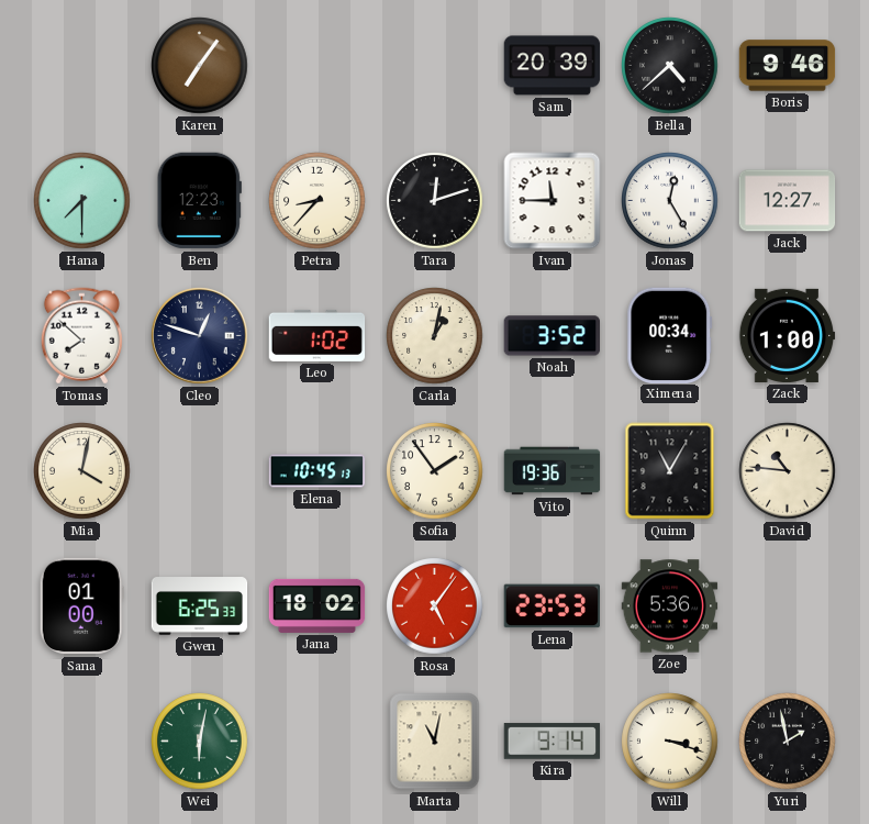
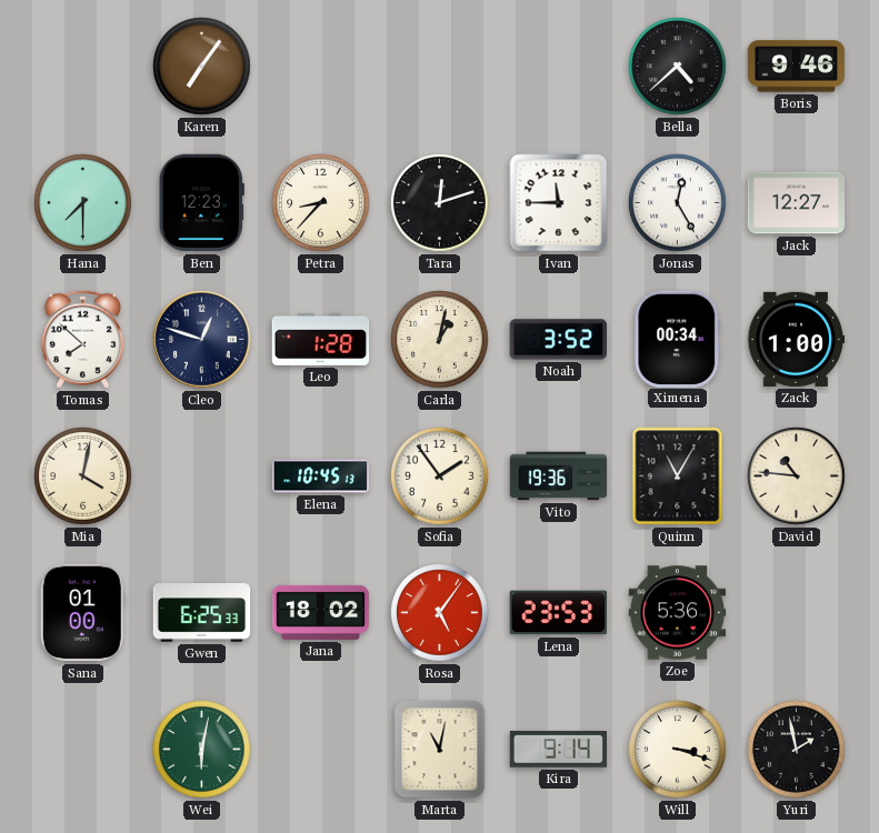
Sam: 20:39 -> none
Leo: 1:02 -> 1:28
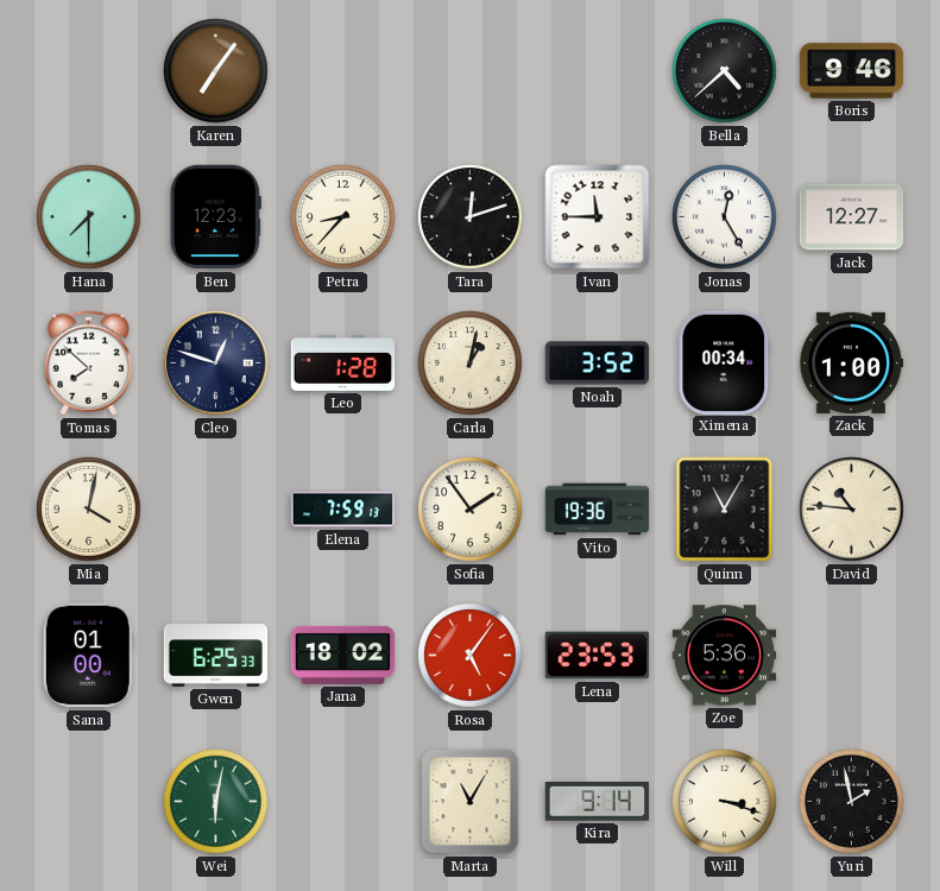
Elena: 10:45 -> 7:59
Marta: 11:02 -> 11:05
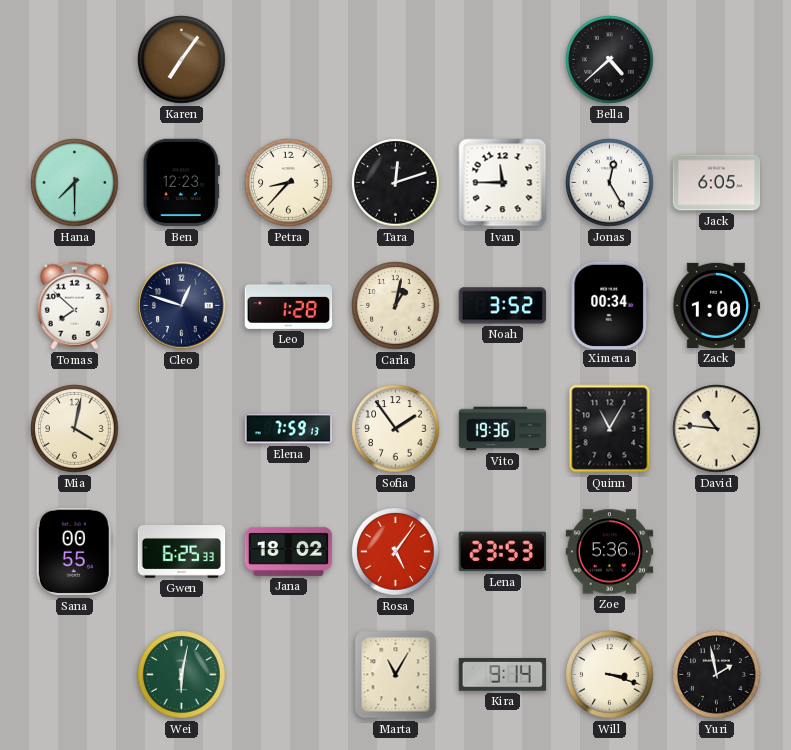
Boris: 9:46 -> none
Jack: 12:27 -> 6:05
Sana: 01:00 -> 00:55
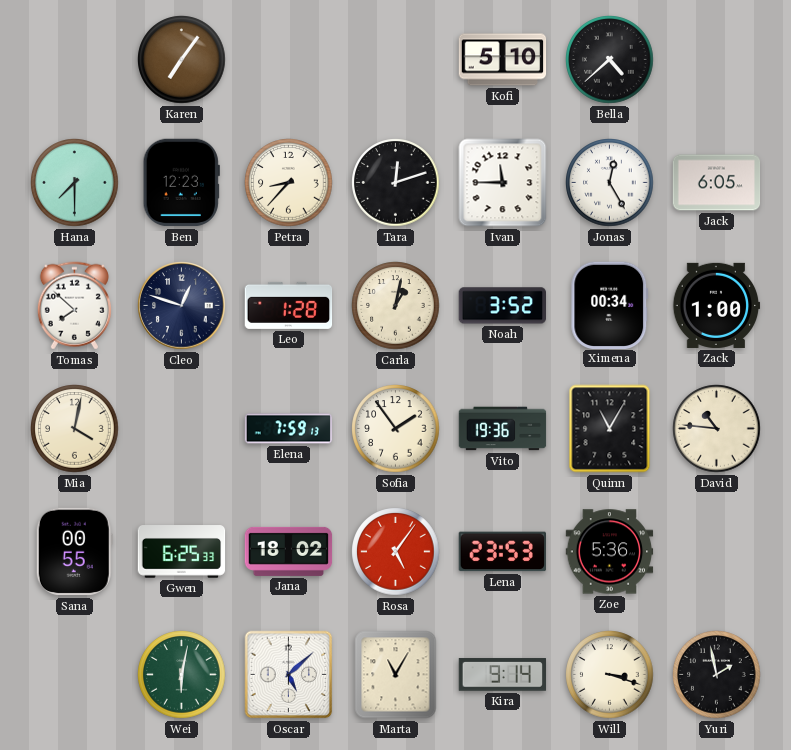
Kofi: none -> 5:10
Oscar: none -> 5:08
